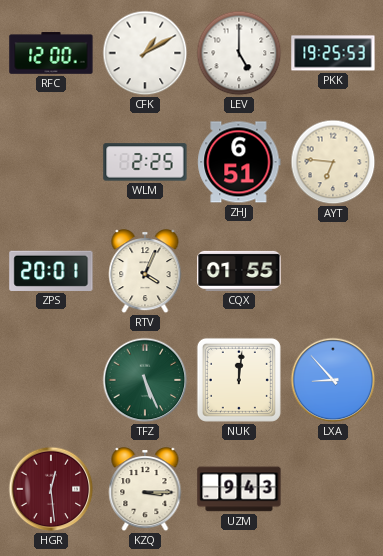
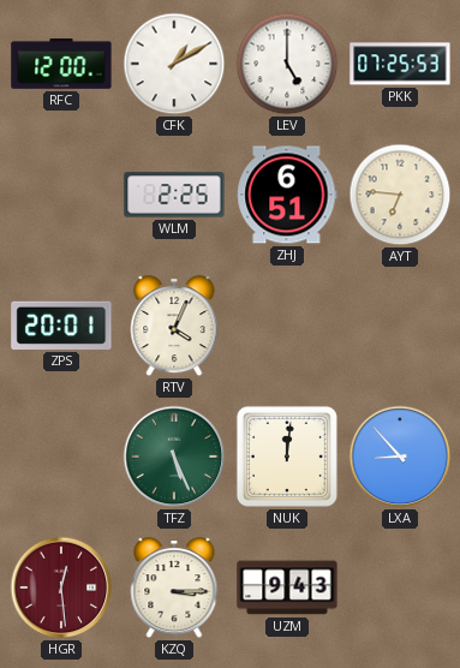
PKK: 19:25 -> 07:25
CQX: 01:55 -> none
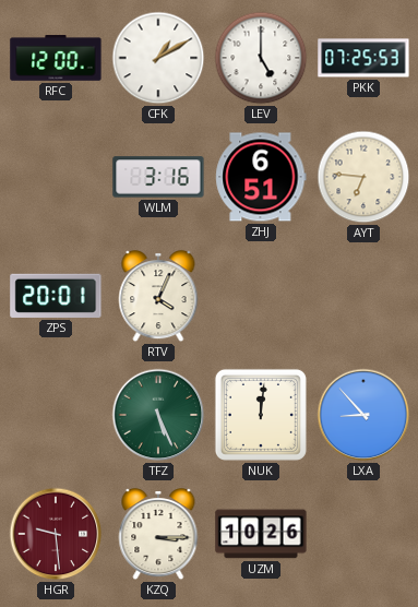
WLM: 2:25 -> 3:16
HGR: 12:29 -> 9:29
UZM: 9:43 -> 10:26
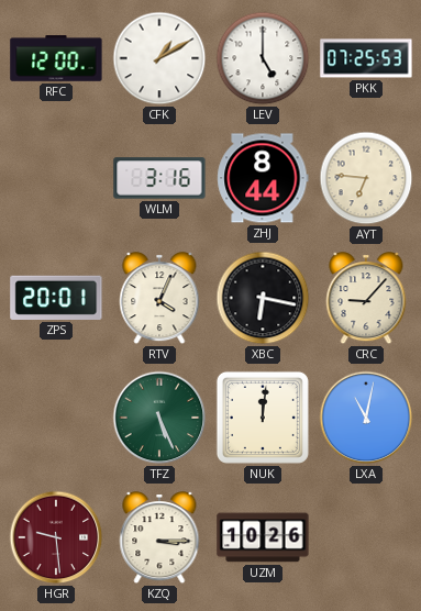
ZHJ: 6:51 -> 8:44
XBC: none -> 6:17
CRC: none -> 9:07
LXA: 8:53 -> 11:02
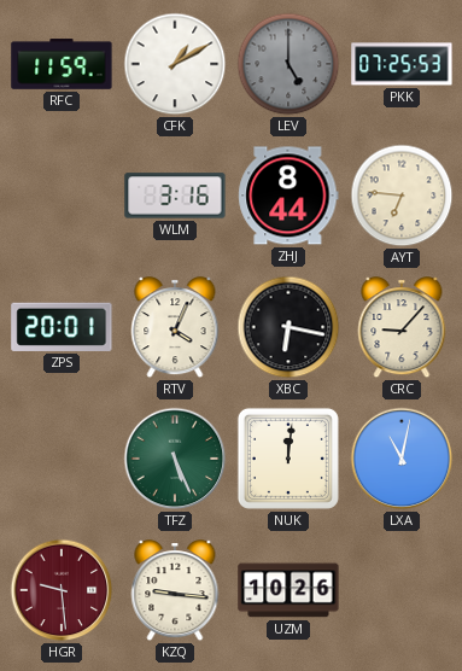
RFC: 12:00 -> 11:59
LEV dial: white -> grey
KZQ: 3:15 -> 9:16
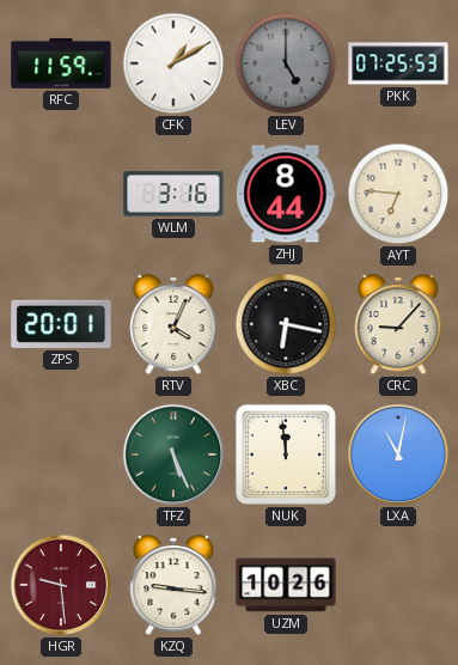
NUK: 12:01 -> 11:59
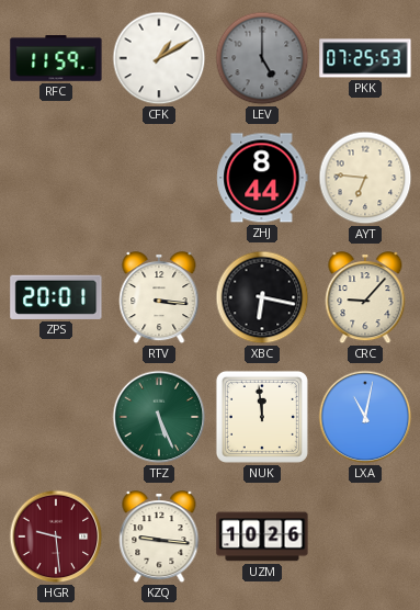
WLM: 3:16 -> none
RTV: 4:04 -> 3:16
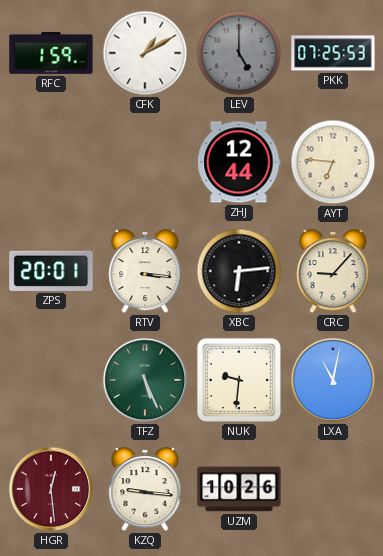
RFC: 11:59 -> 1:59
ZHJ: 8:44 -> 12:44
XBC: 6:17 -> 6:14
NUK: 11:59 -> 9:31
HGR: 9:29 -> 12:29
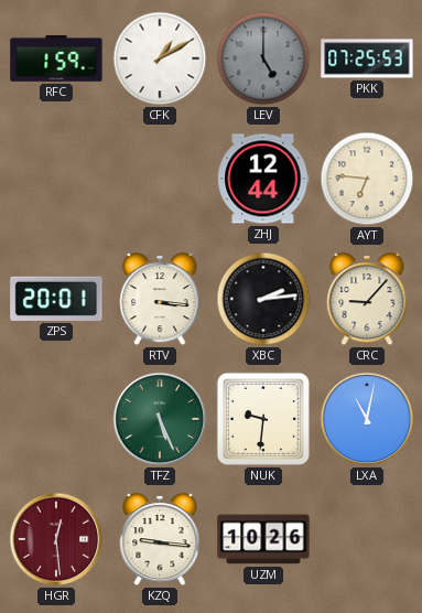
XBC: 6:14 -> 2:14
